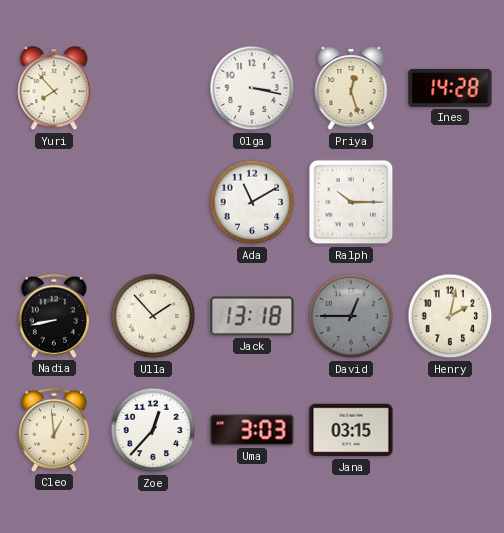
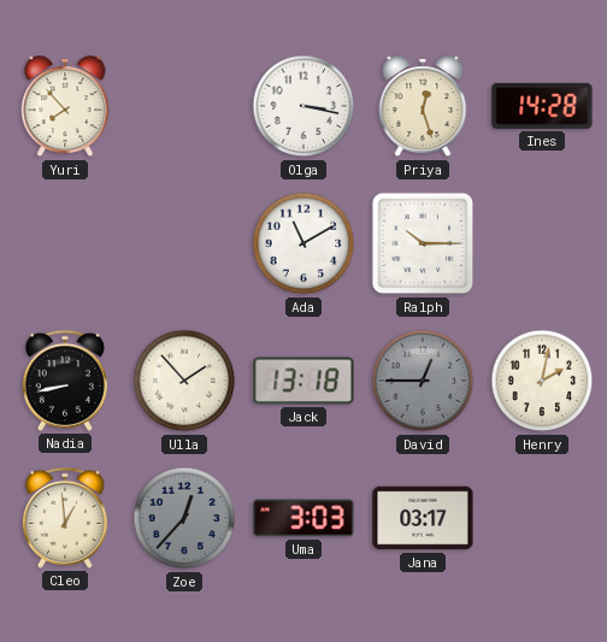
Zoe dial: white -> grey
Jana: 03:15 -> 03:17
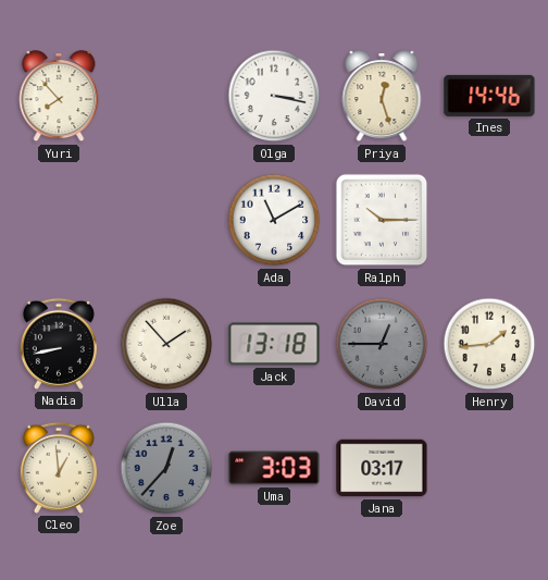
Ines: 14:28 -> 14:46
Henry: 2:02 -> 1:44
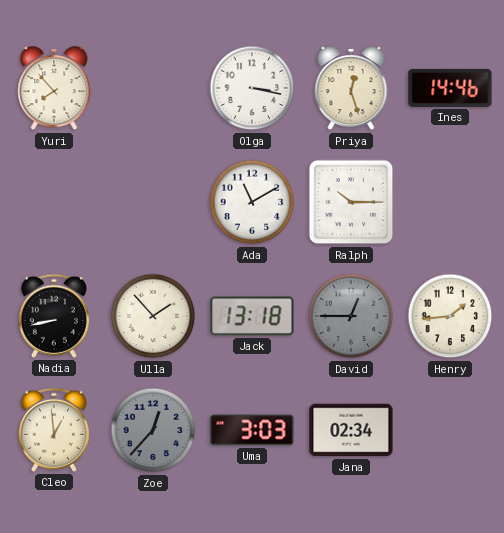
Jana: 03:17 -> 02:34
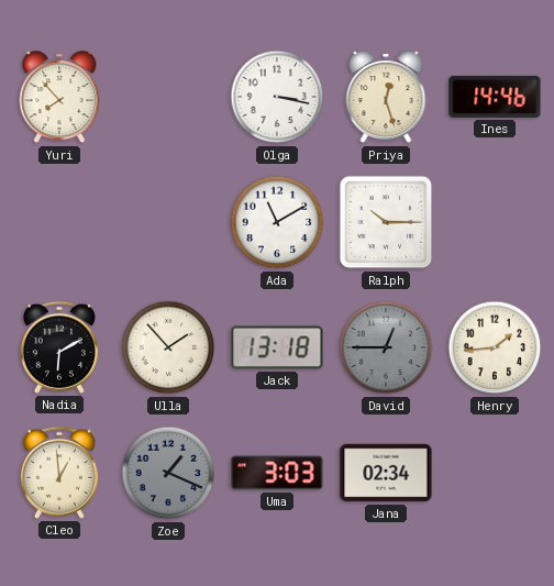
Nadia: 8:43 -> 6:10
Zoe: 12:37 -> 1:19
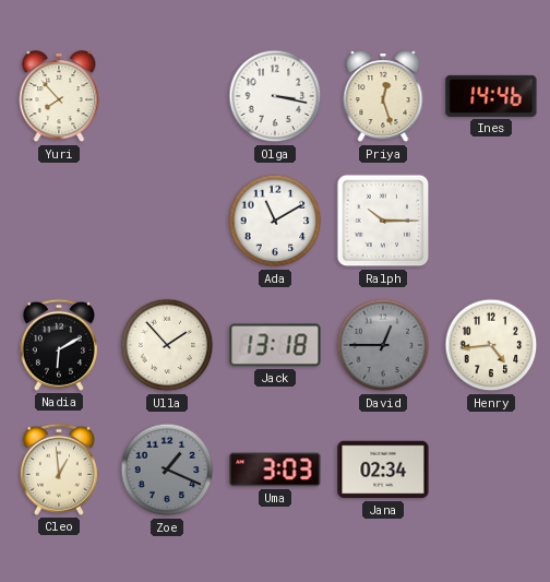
Henry: 1:44 -> 4:44
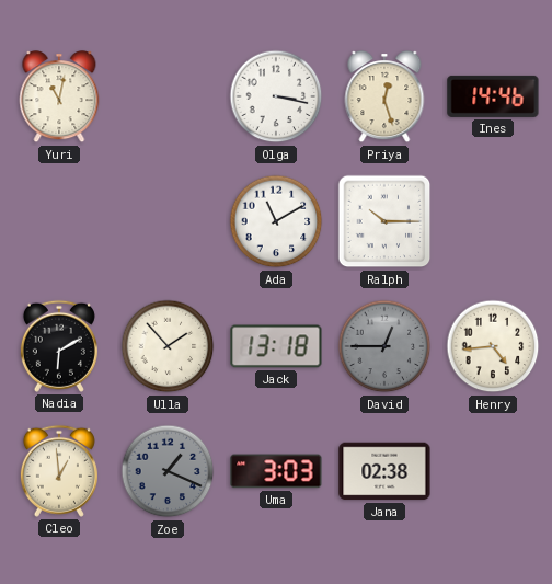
Yuri: 7:53 -> 11:02
Jana: 02:34 -> 02:38
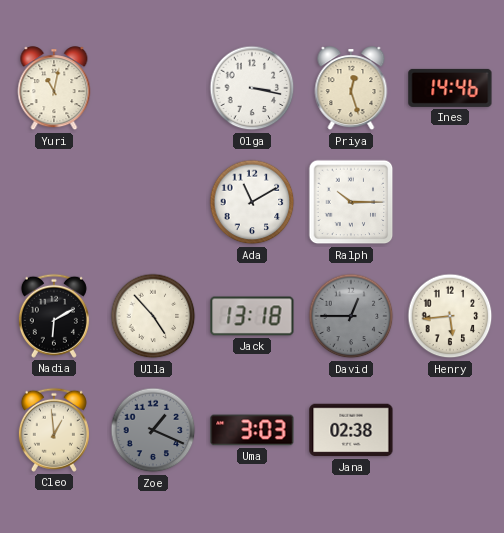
Ulla: 1:53 -> 4:53
Henry: 4:44 -> 5:44
